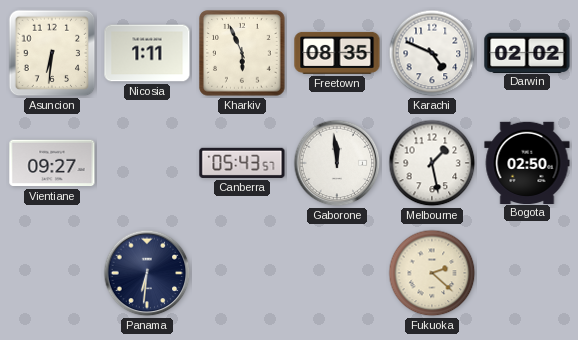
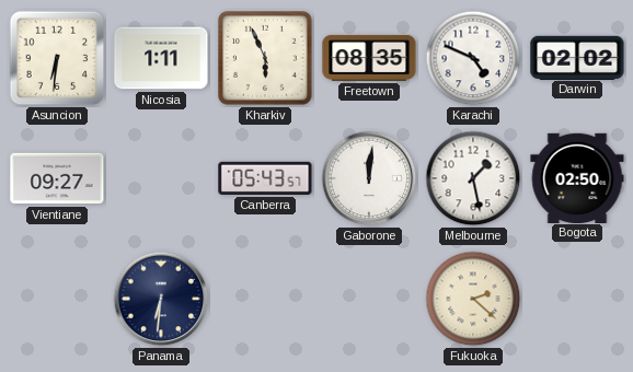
Gaborone: 11:59 -> 12:01
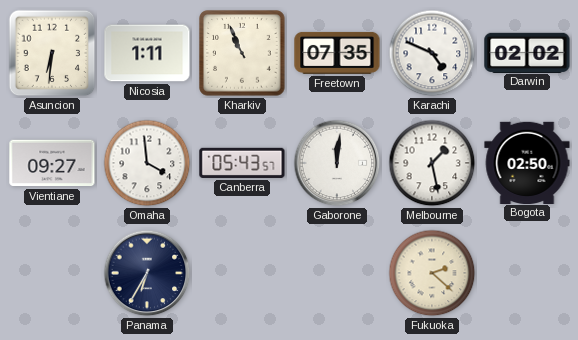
Kharkiv: 5:56 -> 10:56
Freetown: 08:35 -> 07:35
Omaha: none -> 3:59
Panama: 6:31 -> 6:35
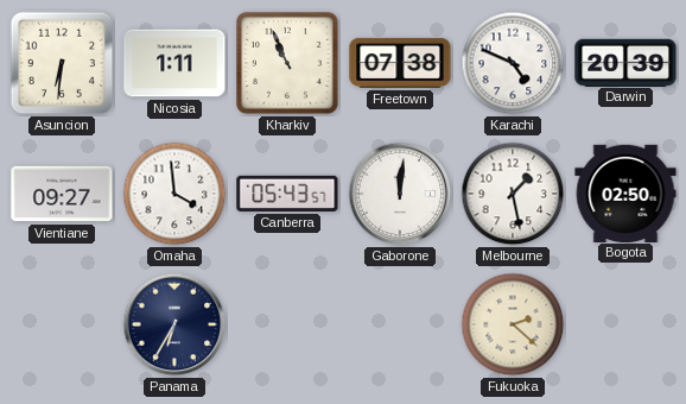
Freetown: 07:35 -> 07:38
Darwin: 02:02 -> 20:39
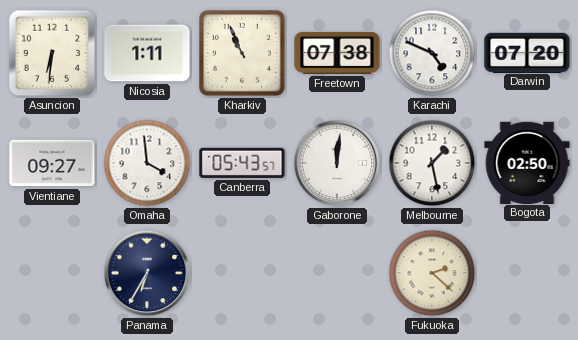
Darwin: 20:39 -> 07:20
